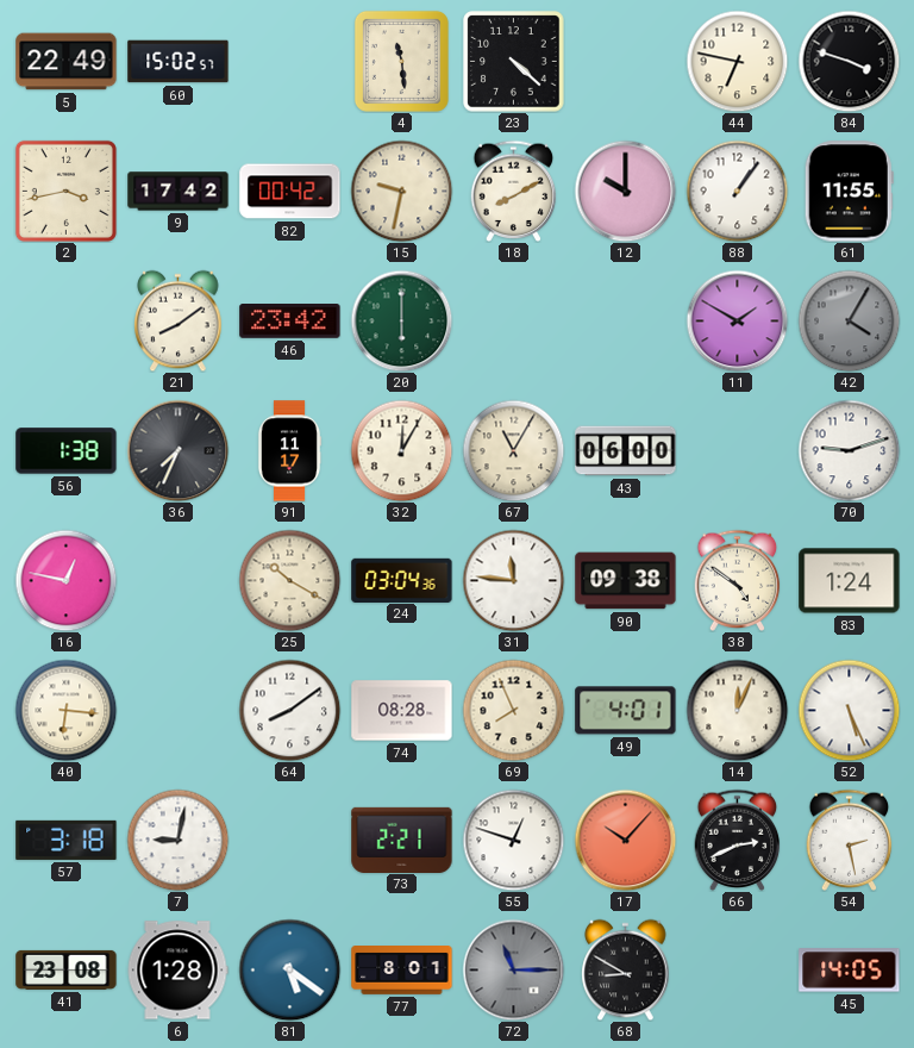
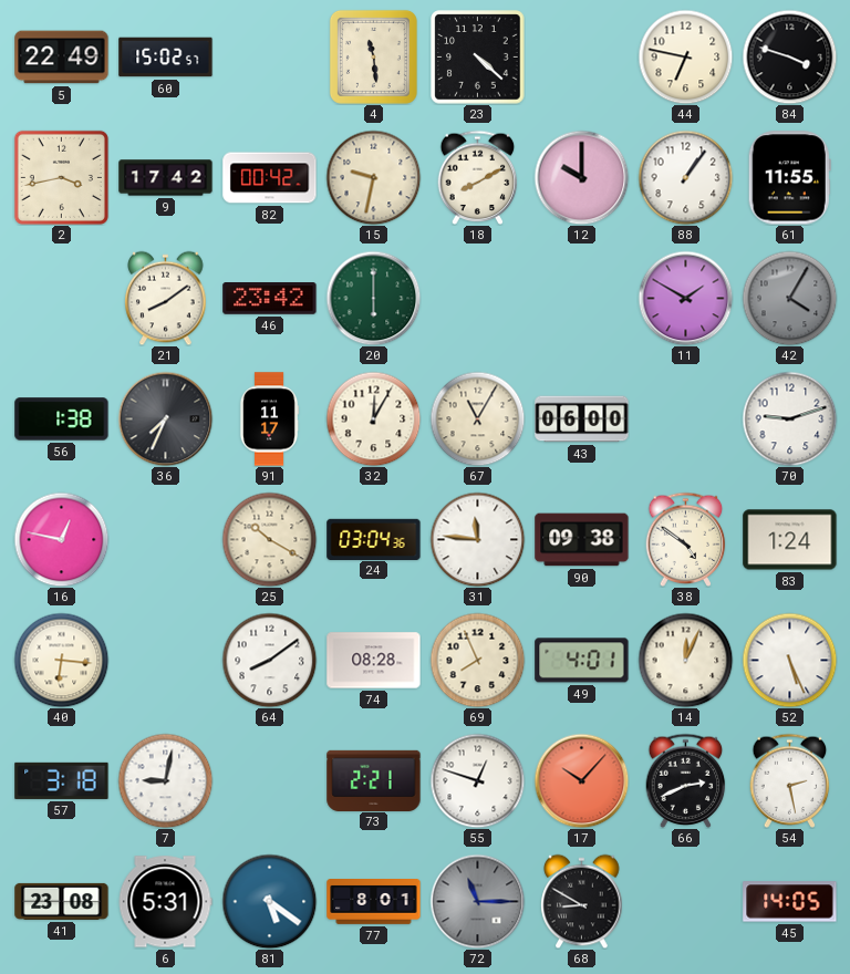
6: 1:28 -> 5:31
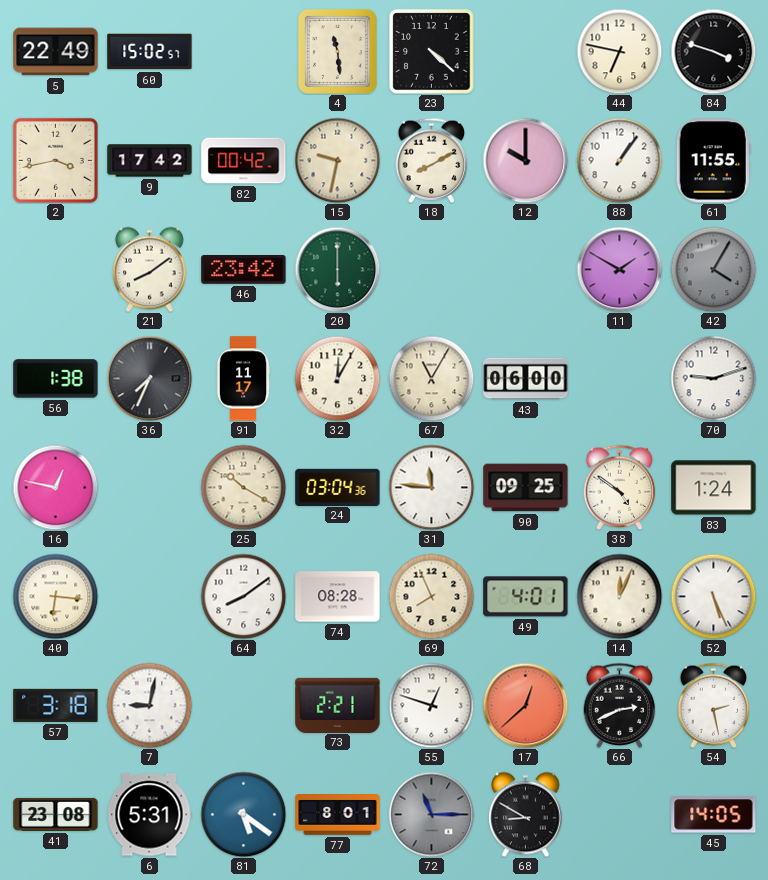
90: 09:38 -> 09:25
17: 10:07 -> 12:38
